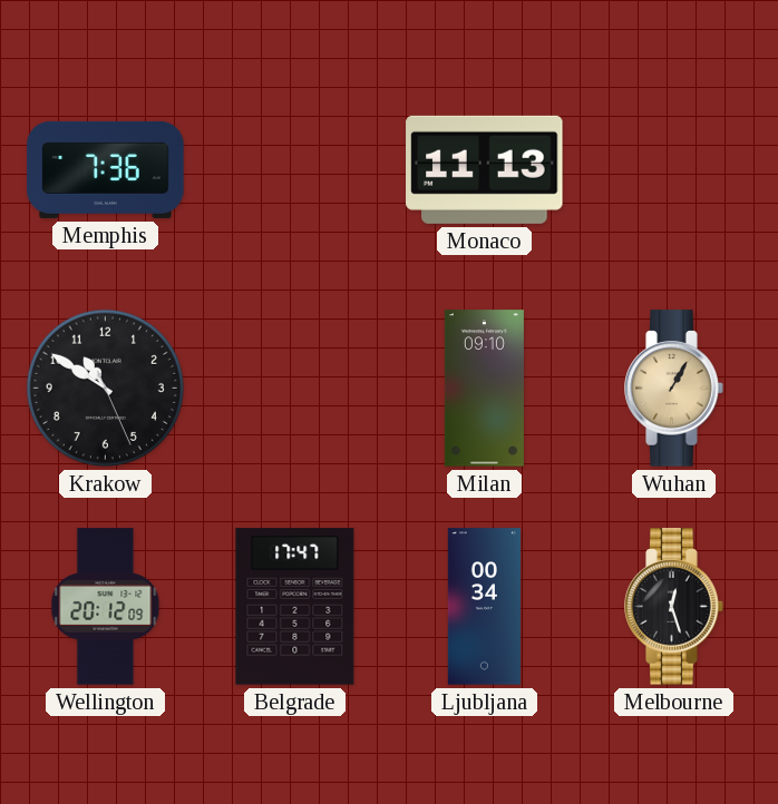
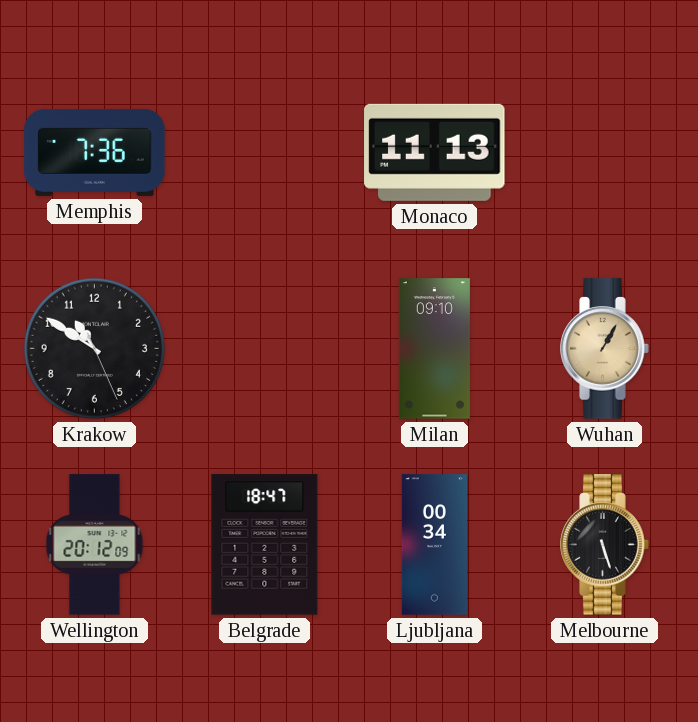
Belgrade: 17:47 -> 18:47
Melbourne: 12:27 -> 5:27
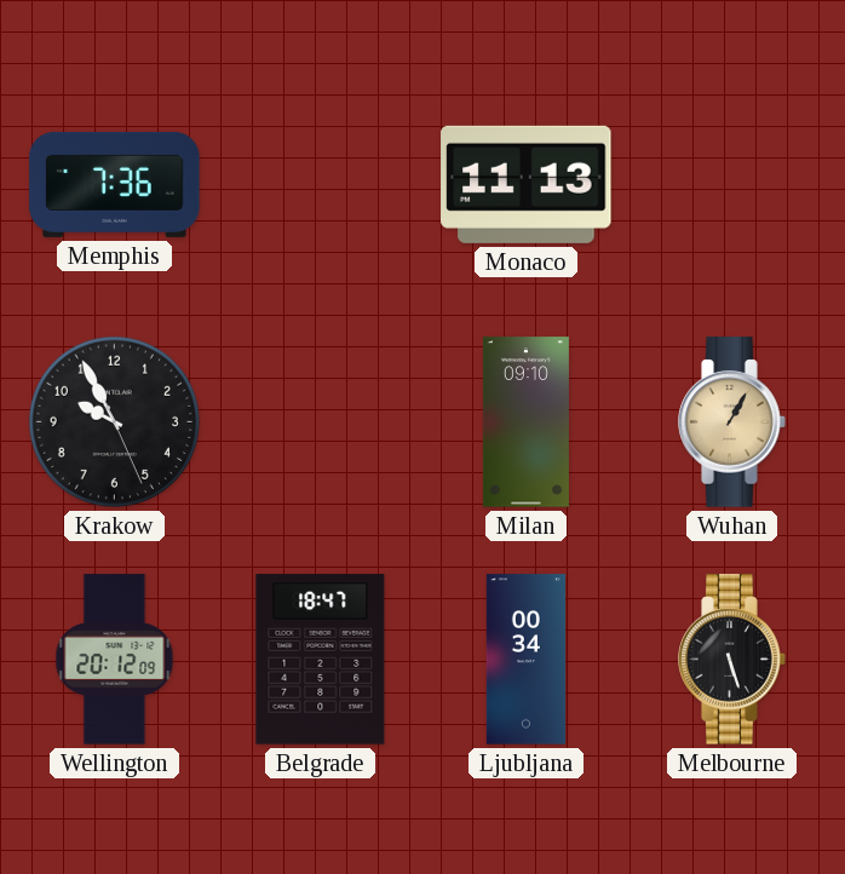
Krakow: 10:50 -> 9:55
